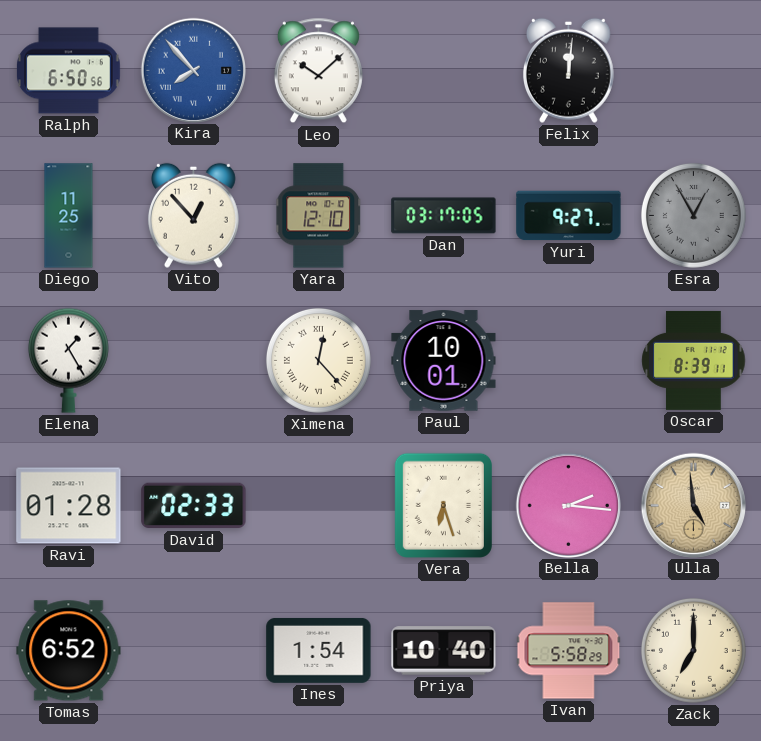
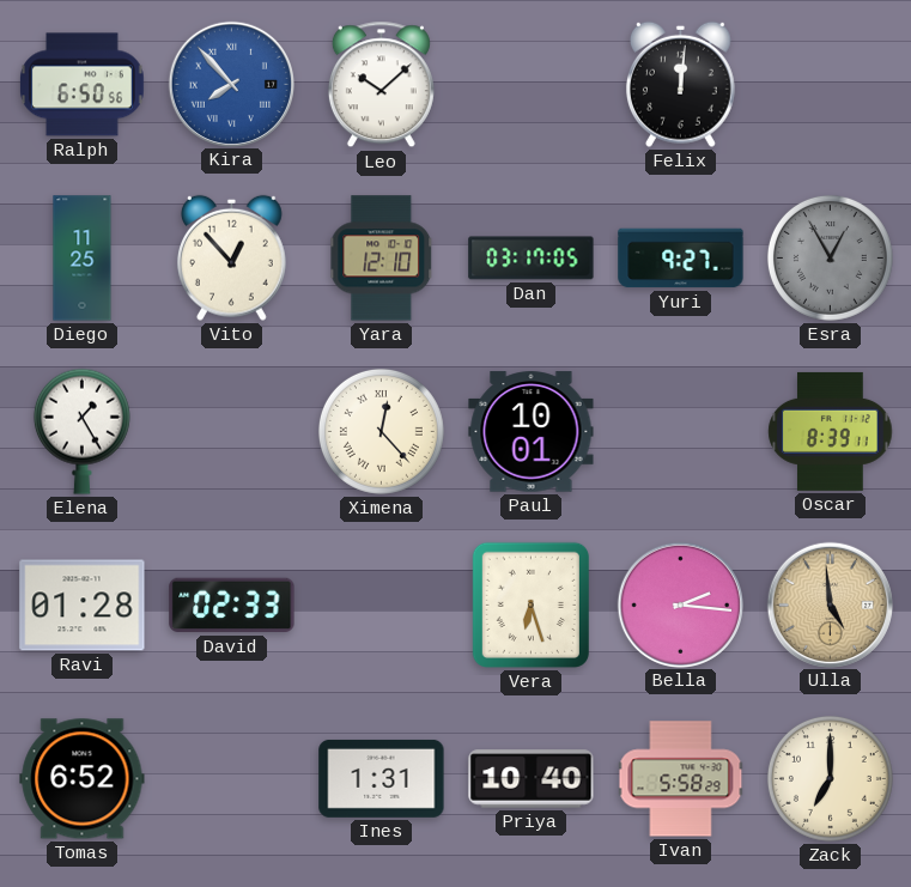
Ines: 1:54 -> 1:31
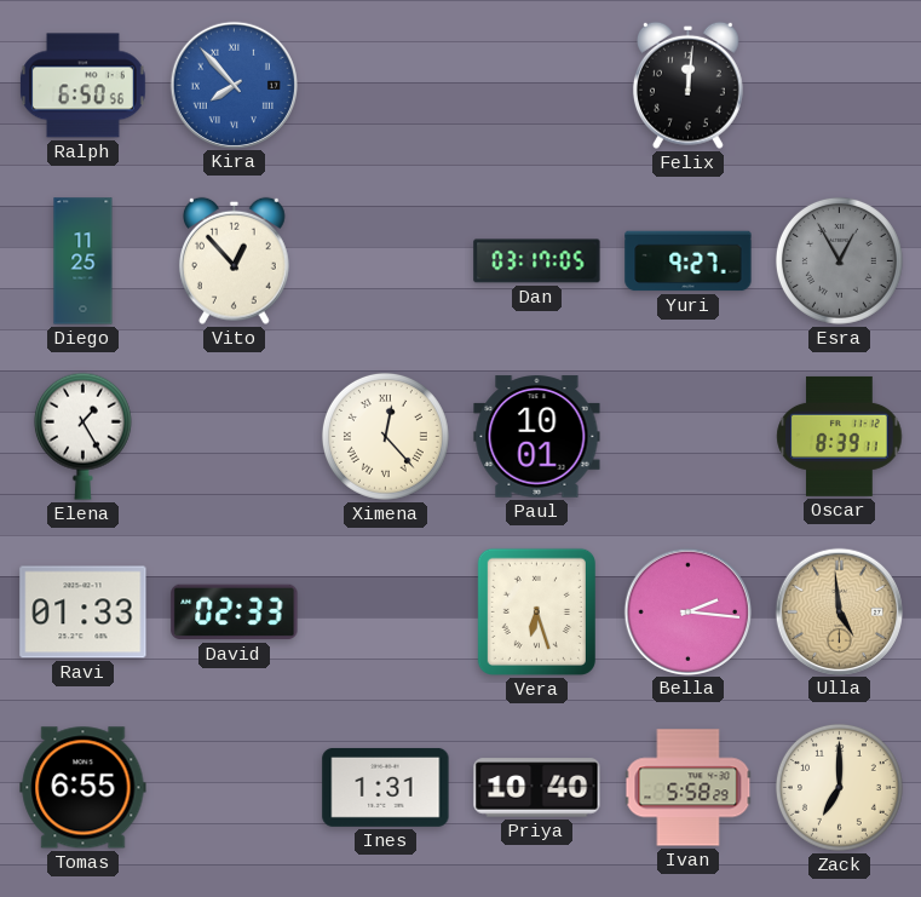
Leo: 10:08 -> none
Yara: 12:10 -> none
Ravi: 01:28 -> 01:33
Tomas: 6:52 -> 6:55
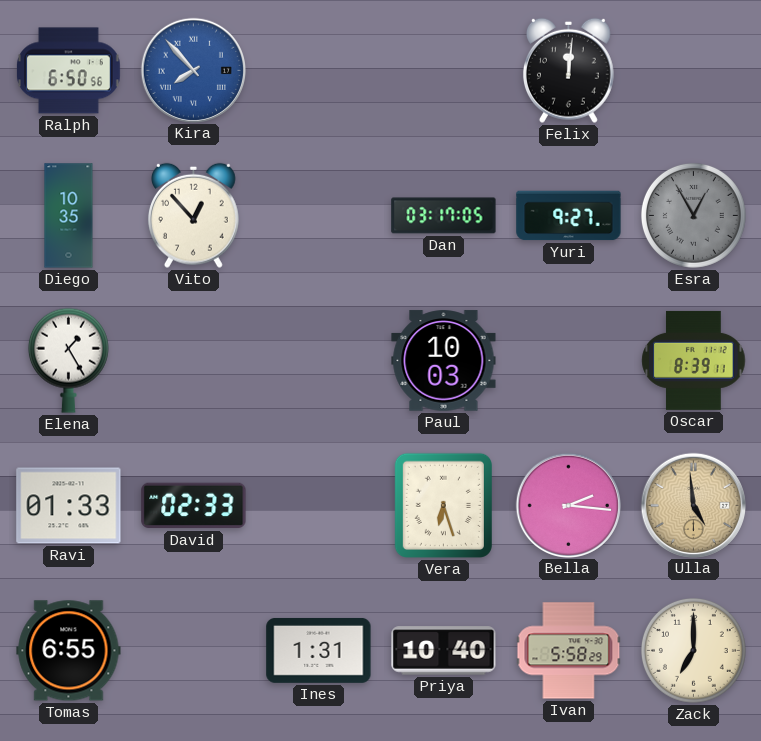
Diego: 11:25 -> 10:35
Ximena: 12:23 -> none
Paul: 10:01 -> 10:03
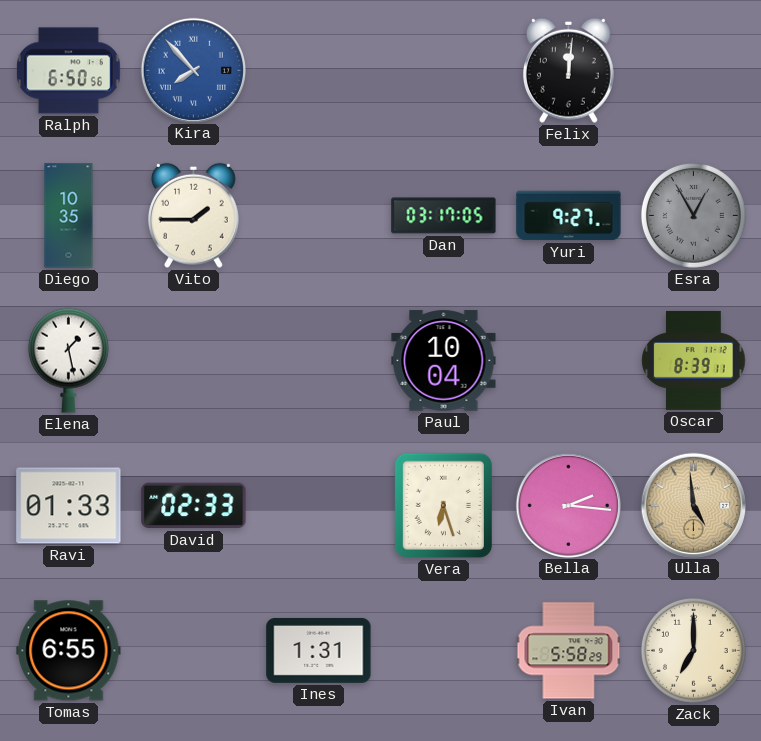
Vito: 12:53 -> 1:45
Elena: 1:25 -> 1:28
Paul: 10:03 -> 10:04
Priya: 10:40 -> none
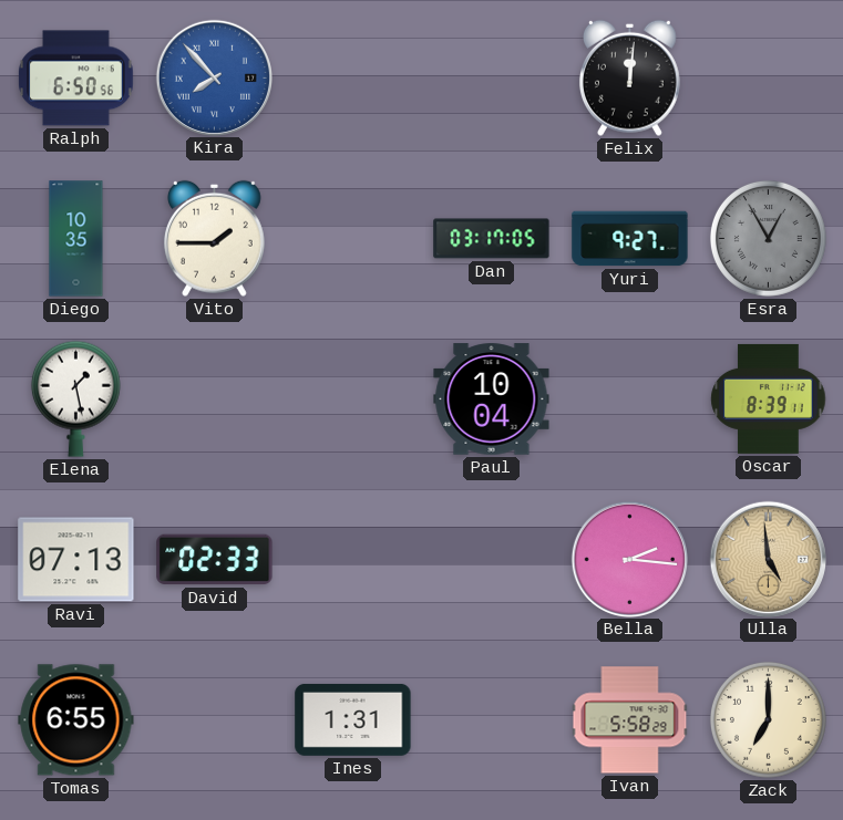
Ravi: 01:33 -> 07:13
Vera: 6:27 -> none
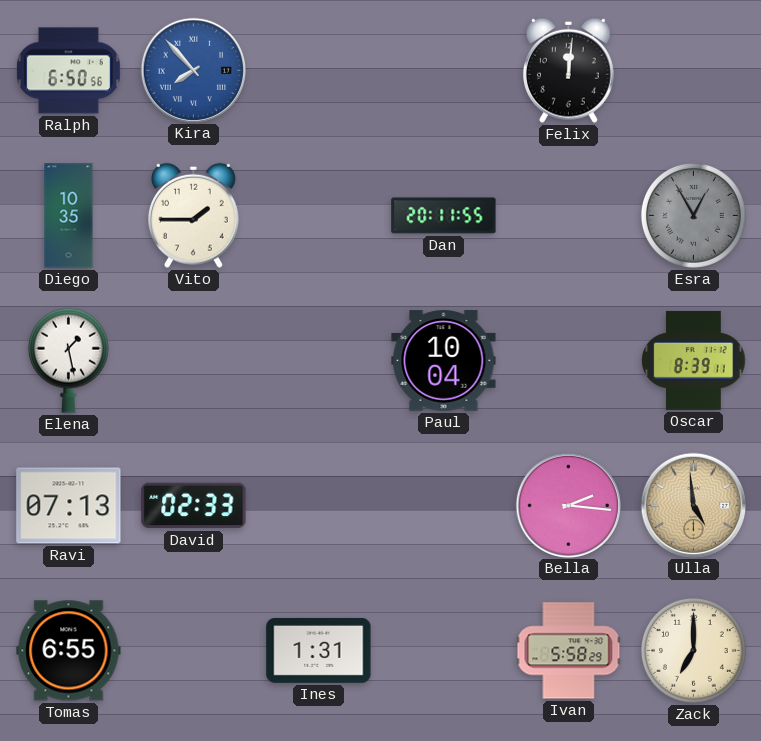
Dan: 03:17 -> 20:11
Yuri: 9:27 -> none
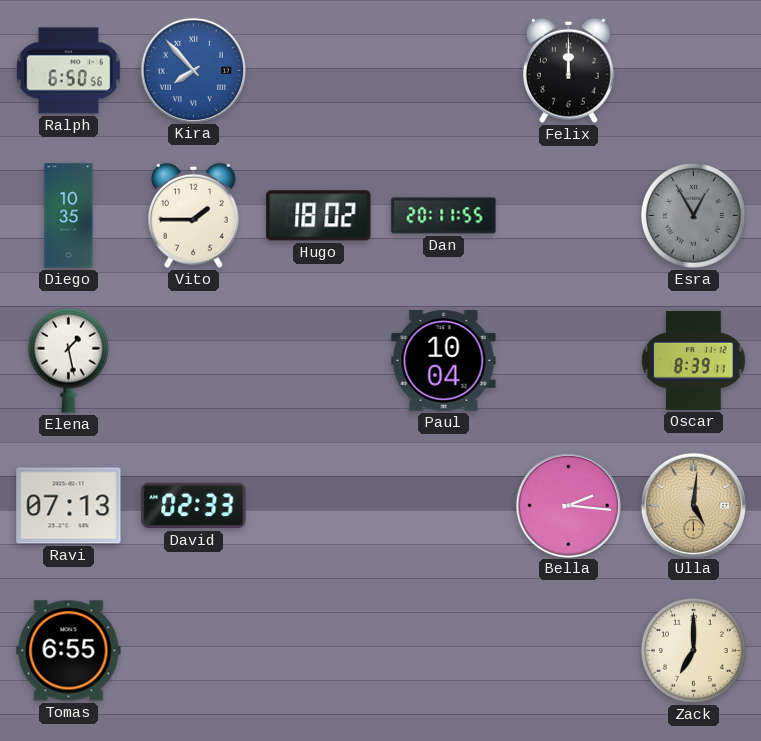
Felix: 12:01 -> 12:00
Hugo: none -> 18:02
Ulla: 4:59 -> 5:01
Ines: 1:31 -> none
Ivan: 5:58 -> none
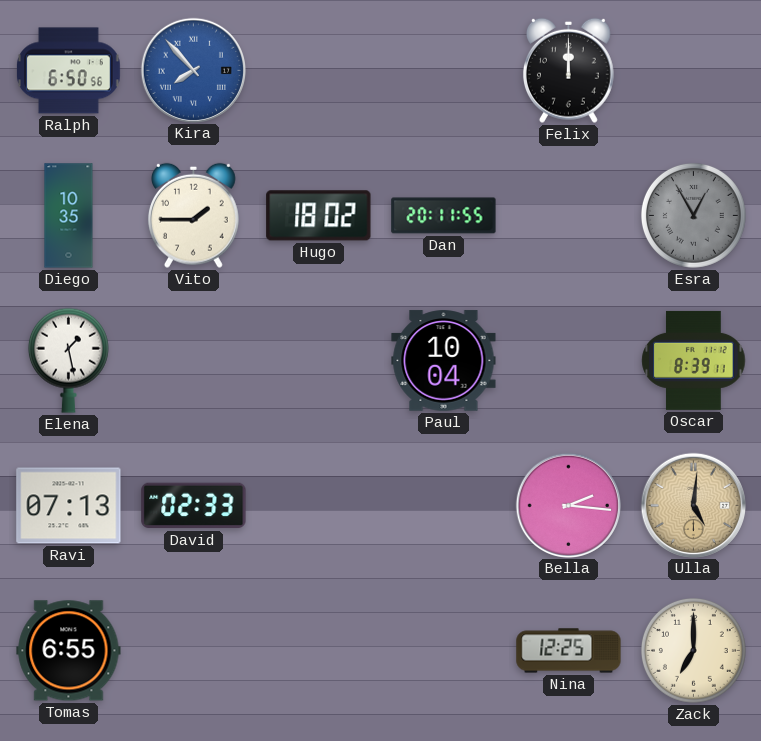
Nina: none -> 12:25
